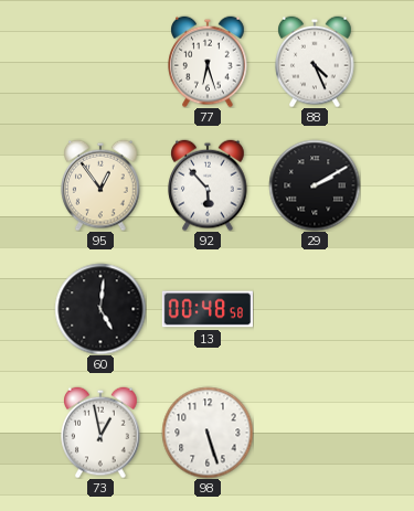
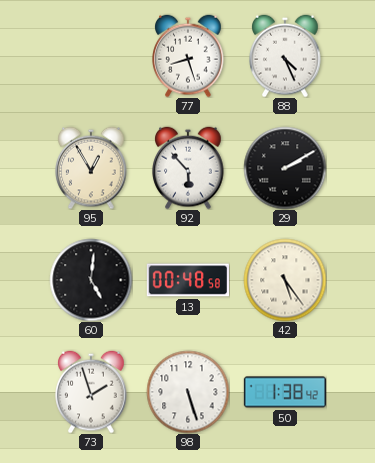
77: 6:27 -> 8:27
95: 12:54 -> 12:55
42: none -> 5:24
73: 12:58 -> 1:57
50: none -> 1:38
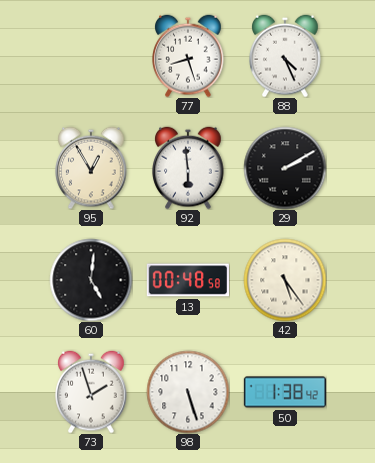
92: 5:53 -> 5:59
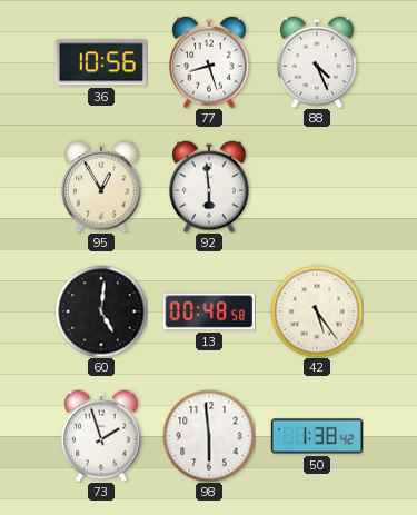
36: none -> 10:56
29: 2:10 -> none
98: 5:27 -> 5:59
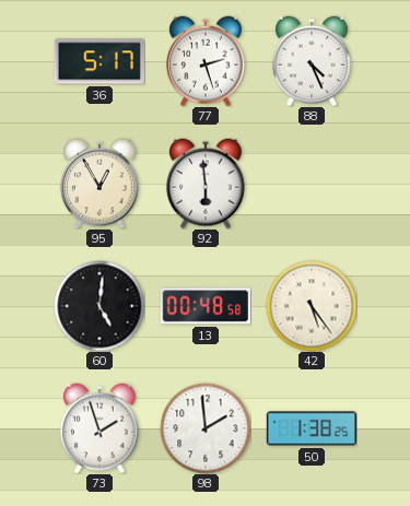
36: 10:56 -> 5:17
77: 8:27 -> 2:27
98: 5:59 -> 1:59
50: 1:38:42 -> 1:38:25
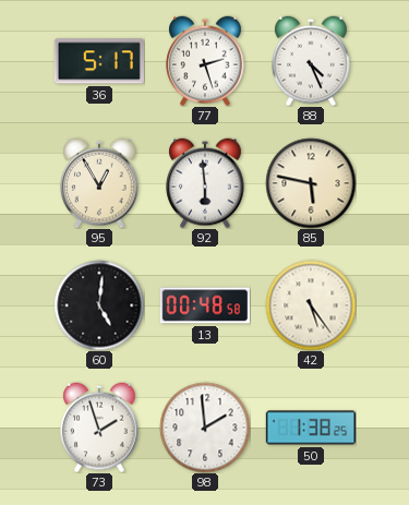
85: none -> 5:47
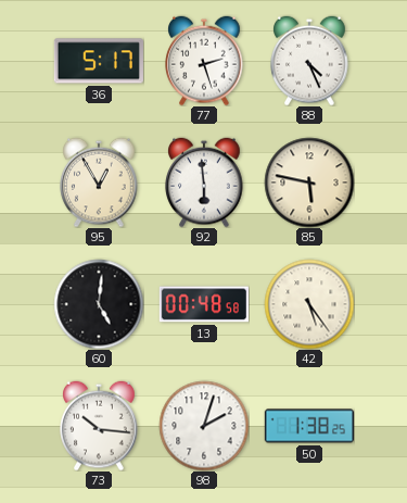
73: 1:57 -> 10:16
98: 1:59 -> 2:03
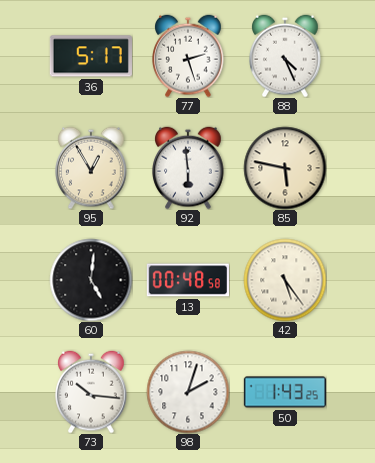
50: 1:38 -> 1:43
